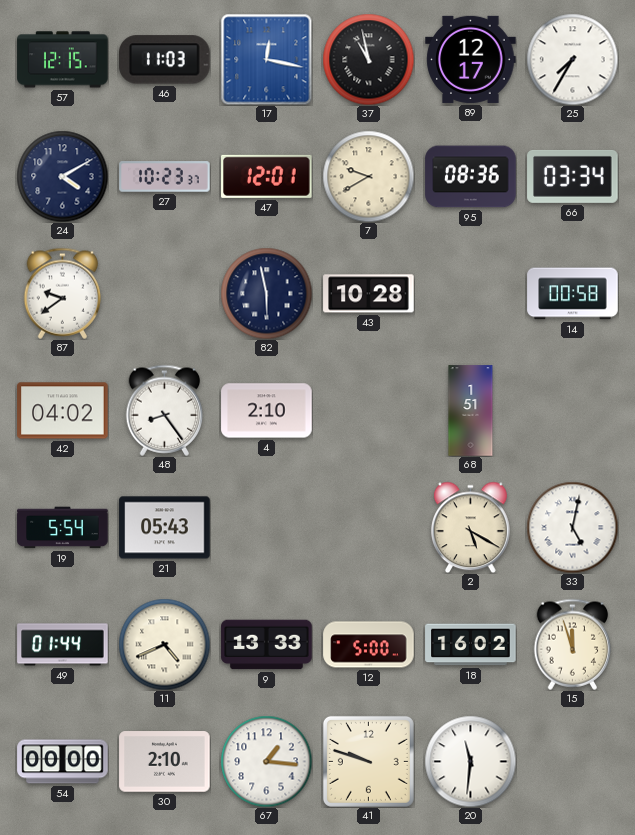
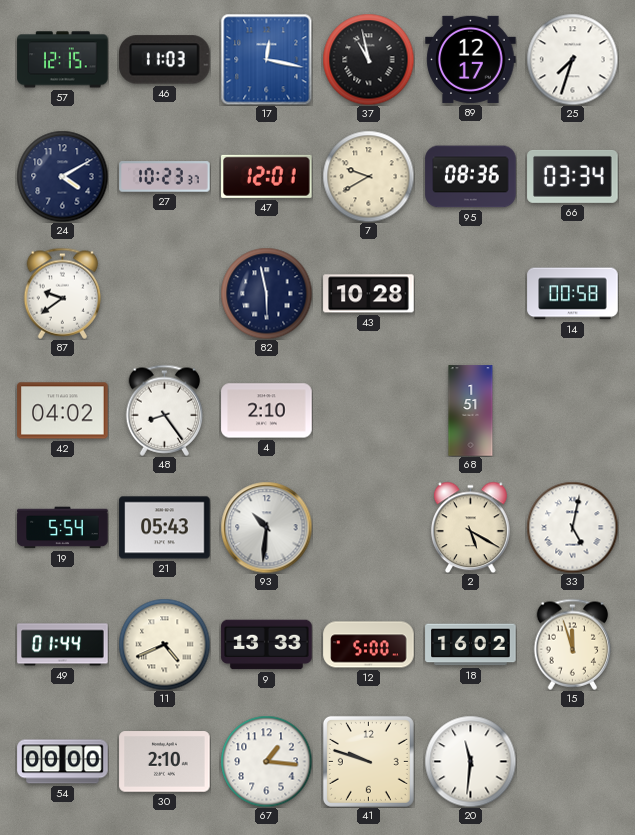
25: 7:35 -> 7:33
93: none -> 10:31
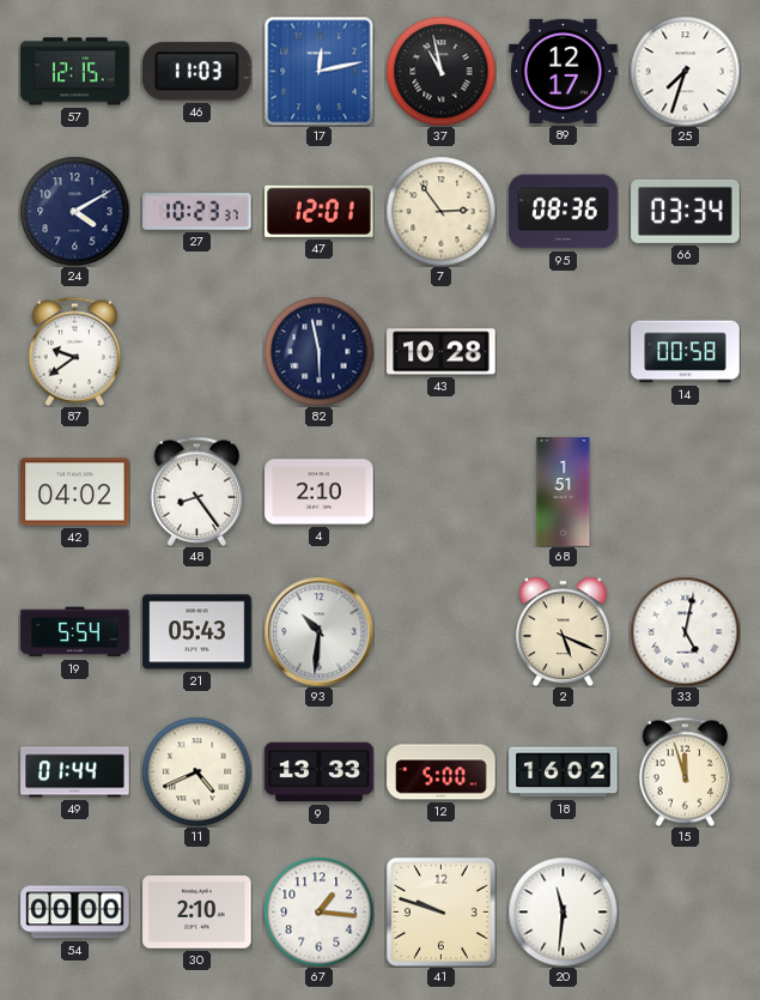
17: 12:17 -> 12:13
7: 9:40 -> 2:54
2: 5:20 -> 5:19
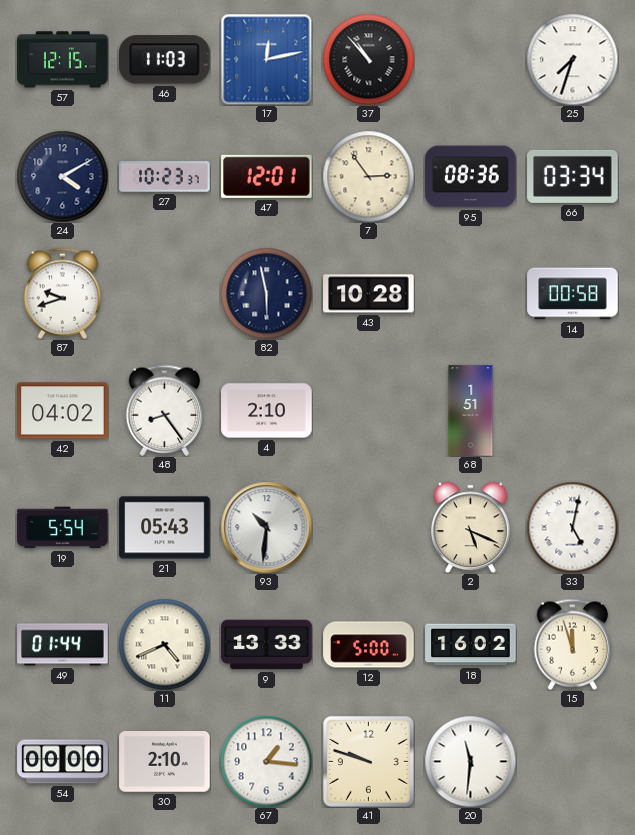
37: 10:58 -> 10:53
89: 12:17 -> none
87: 9:39 -> 9:42
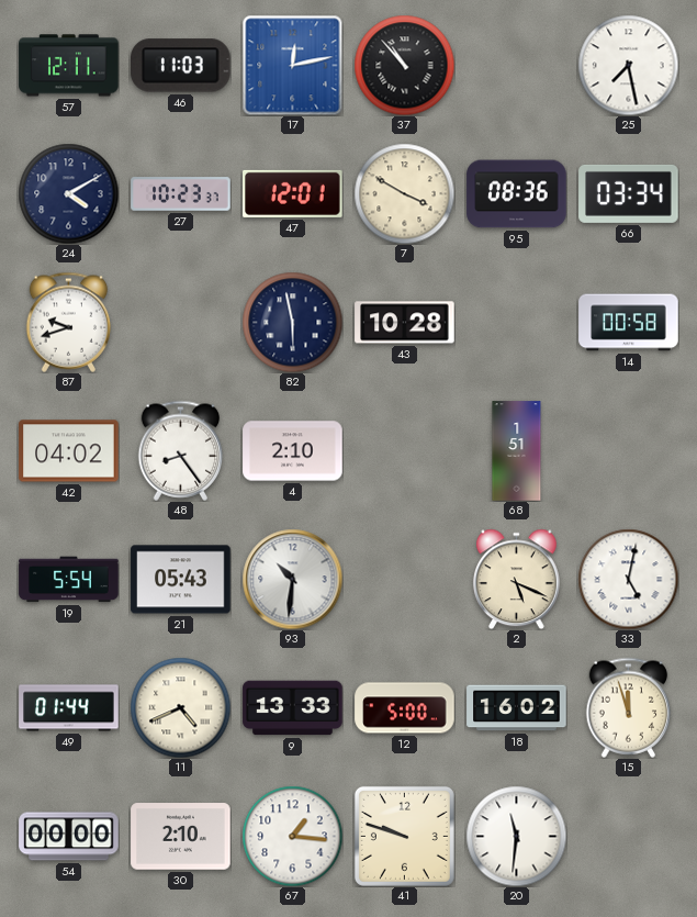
57: 12:15 -> 12:11
25: 7:33 -> 7:28
7: 2:54 -> 3:50
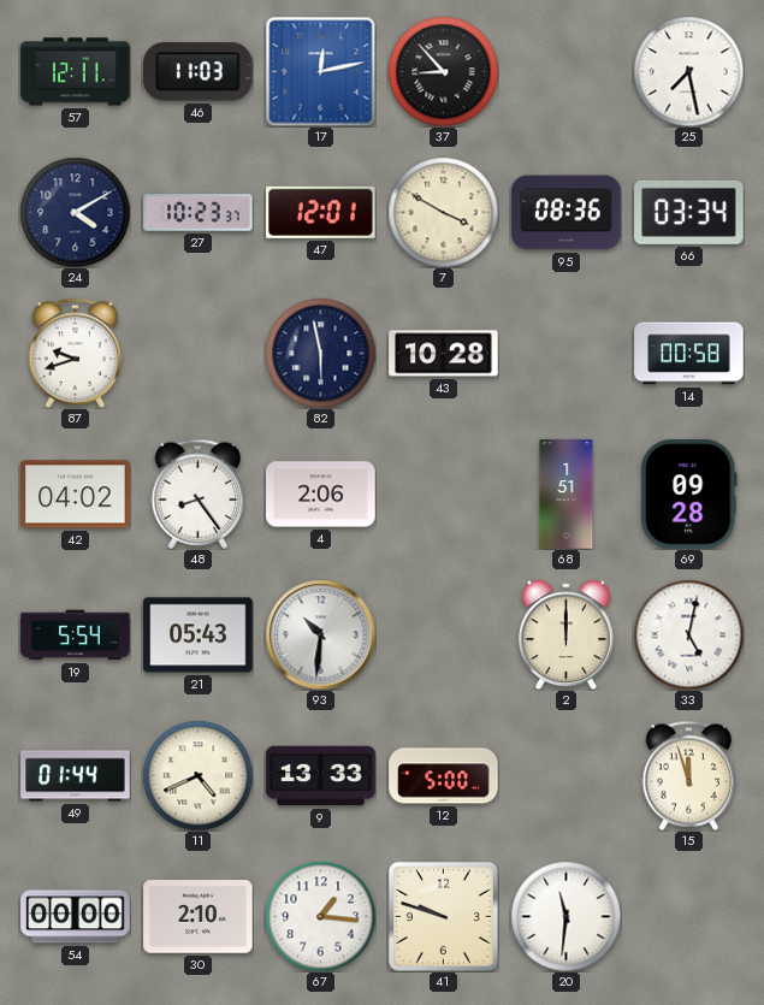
37: 10:53 -> 8:53
4: 2:10 -> 2:06
69: none -> 09:28
2: 5:19 -> 12:00
18: 16:02 -> none
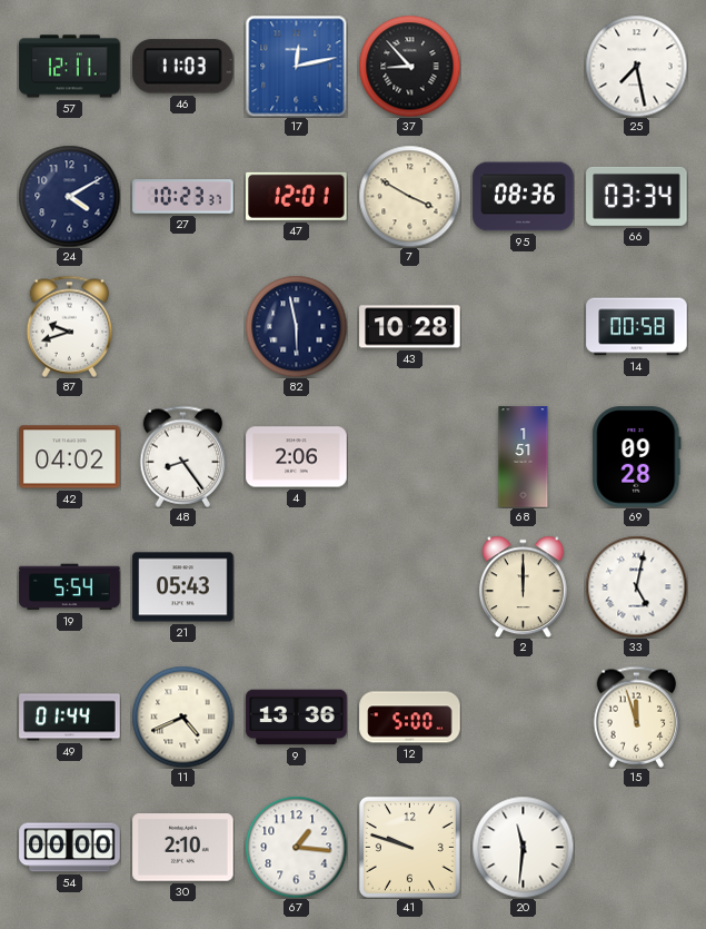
93: 10:31 -> none
9: 13:33 -> 13:36
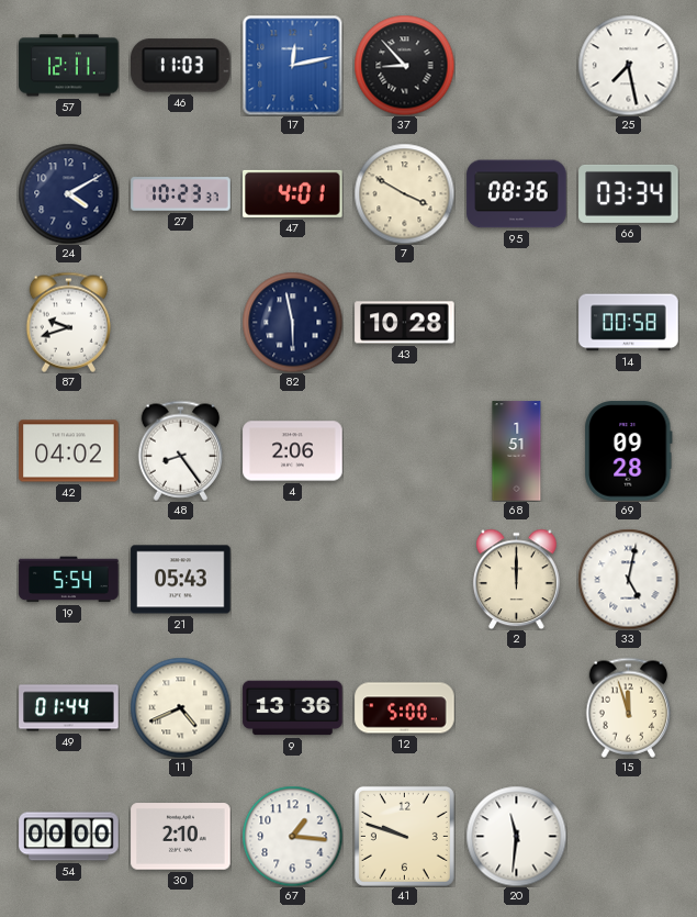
47: 12:01 -> 4:01
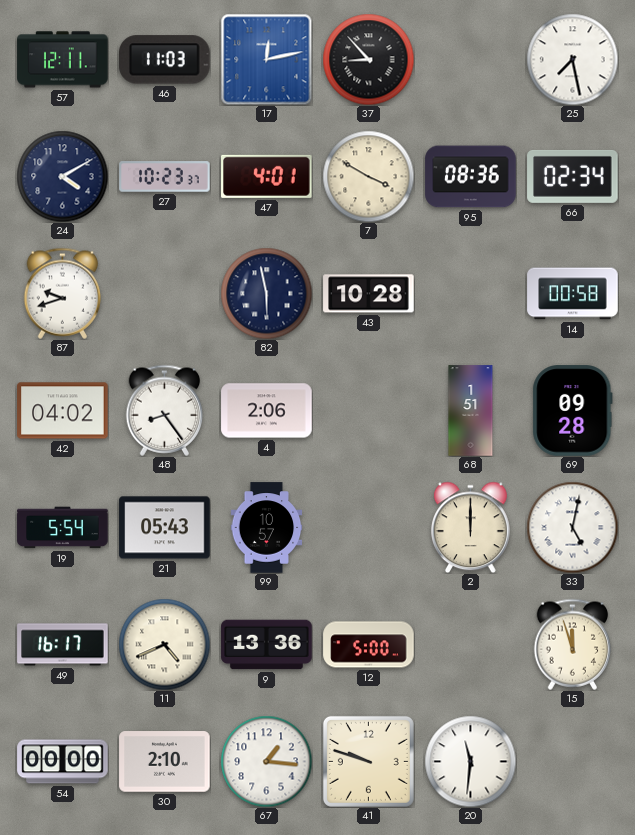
66: 03:34 -> 02:34
99: none -> 10:57
49: 01:44 -> 16:17
